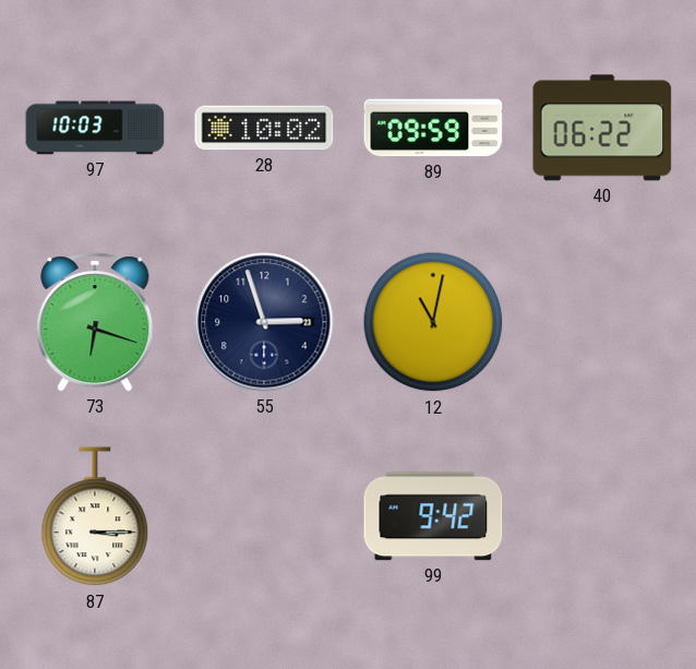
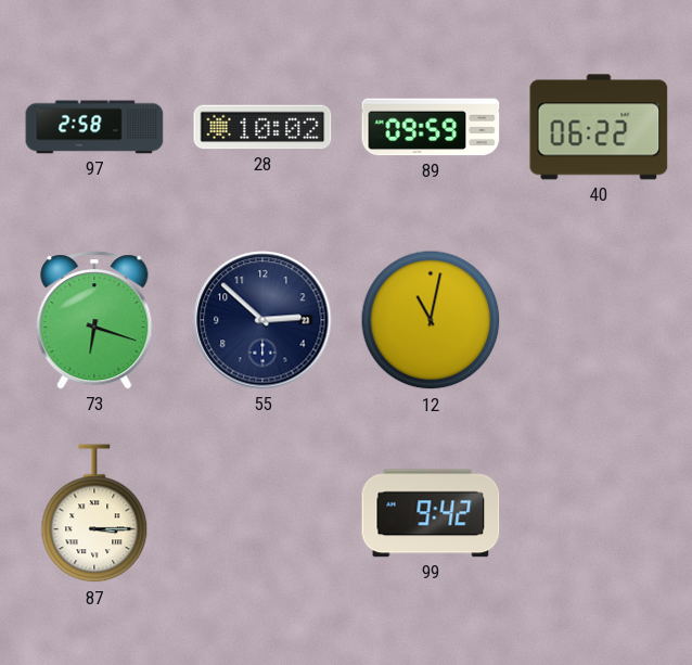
97: 10:03 -> 2:58
55: 2:57 -> 2:52
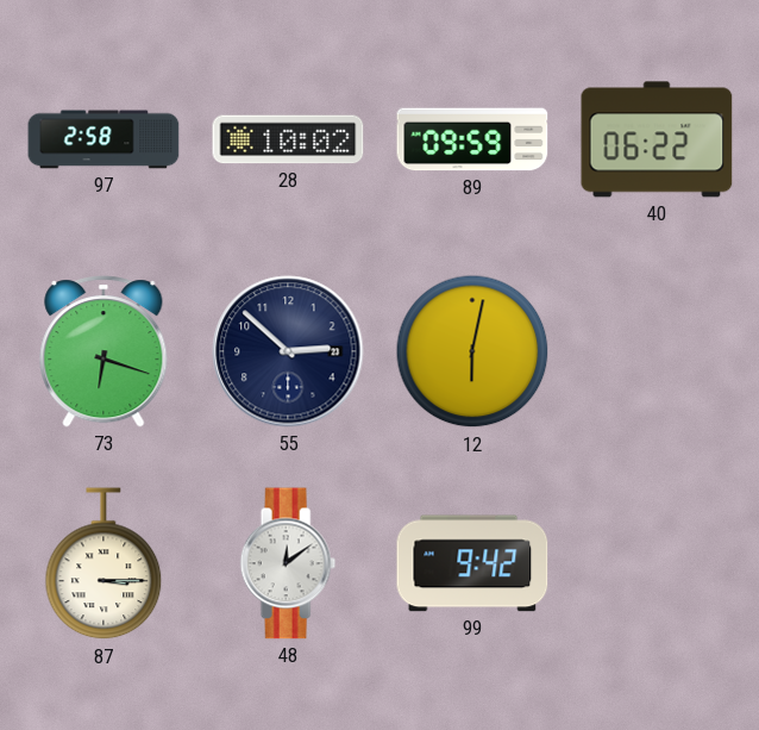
12: 11:02 -> 6:02
48: none -> 12:09
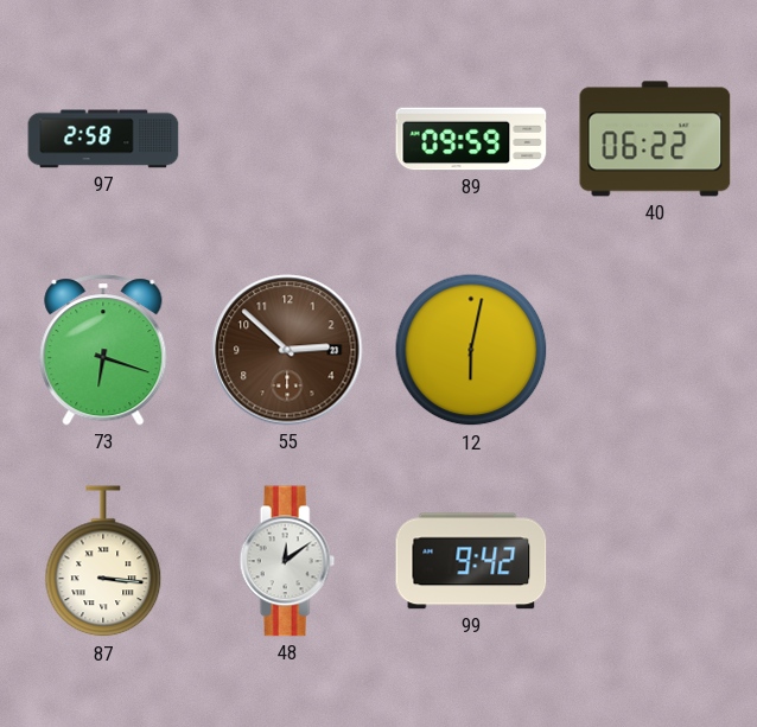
28: 10:02 -> none
55 dial: navy -> brown
87: 3:15 -> 3:16
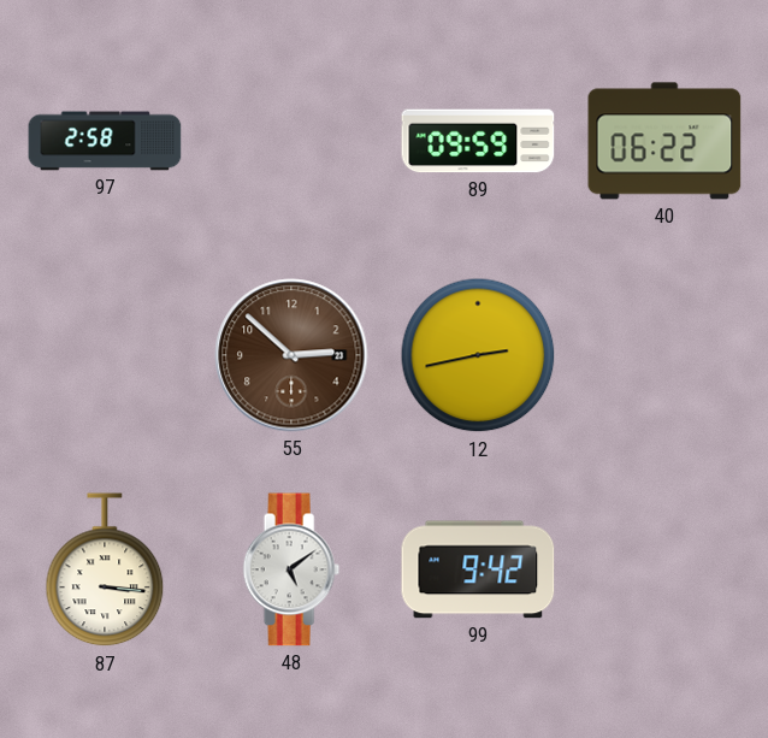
73: 6:18 -> none
12: 6:02 -> 2:43
48: 12:09 -> 5:09
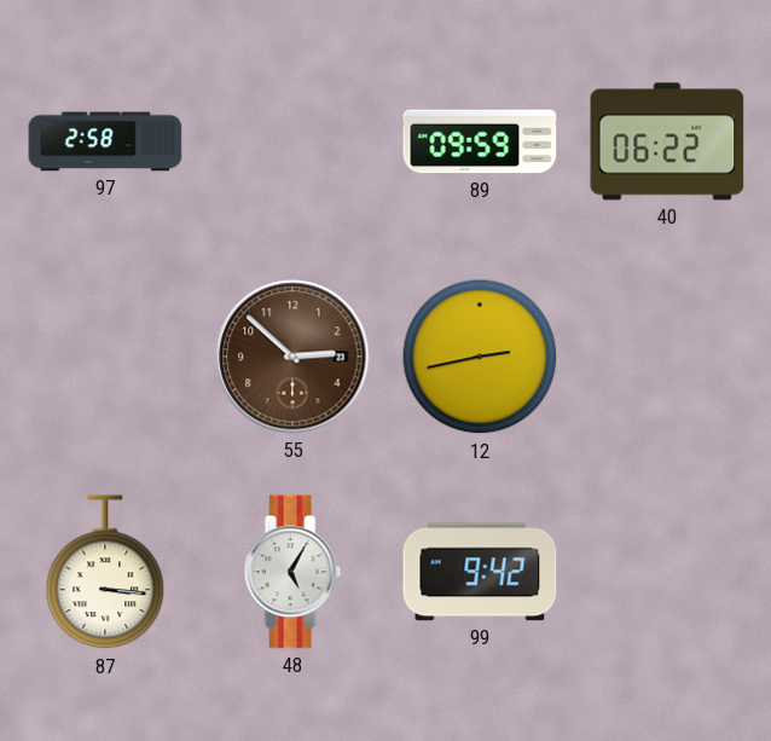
48: 5:09 -> 5:05
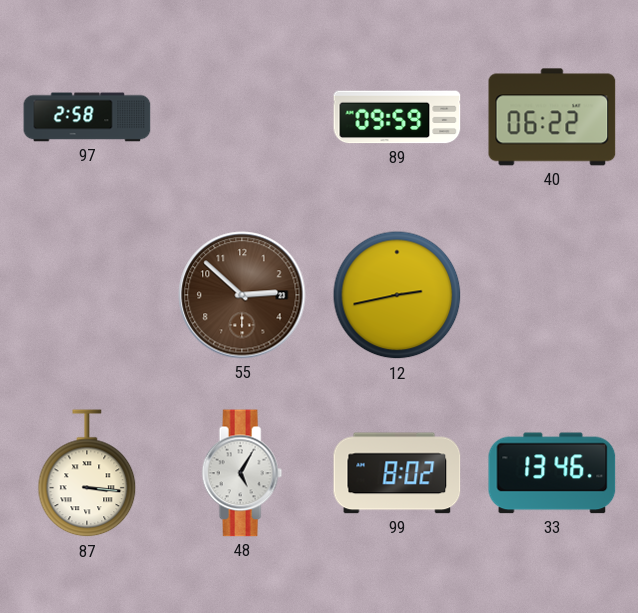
99: 9:42 -> 8:02
33: none -> 13:46
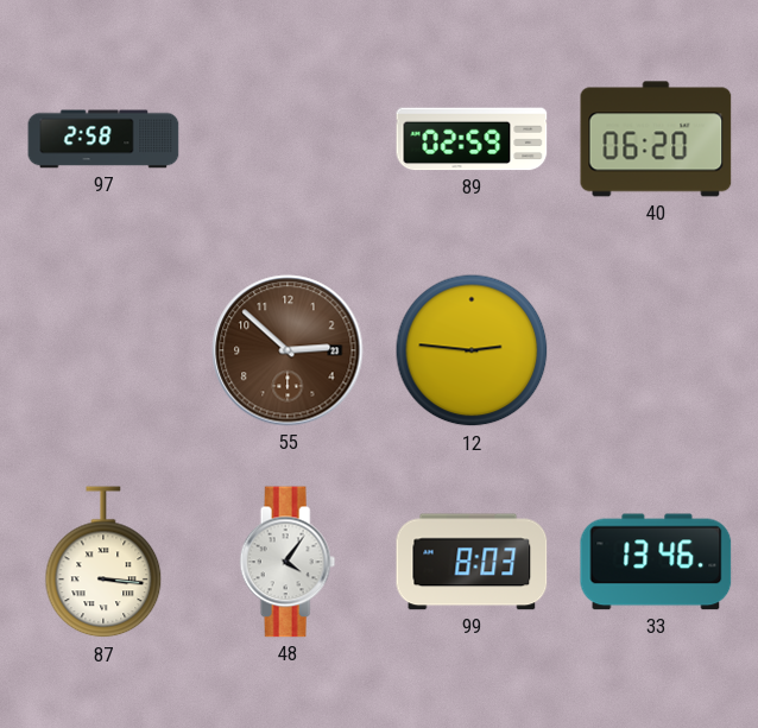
89: 09:59 -> 02:59
40: 06:22 -> 06:20
12: 2:43 -> 2:46
48: 5:05 -> 4:06
99: 8:02 -> 8:03
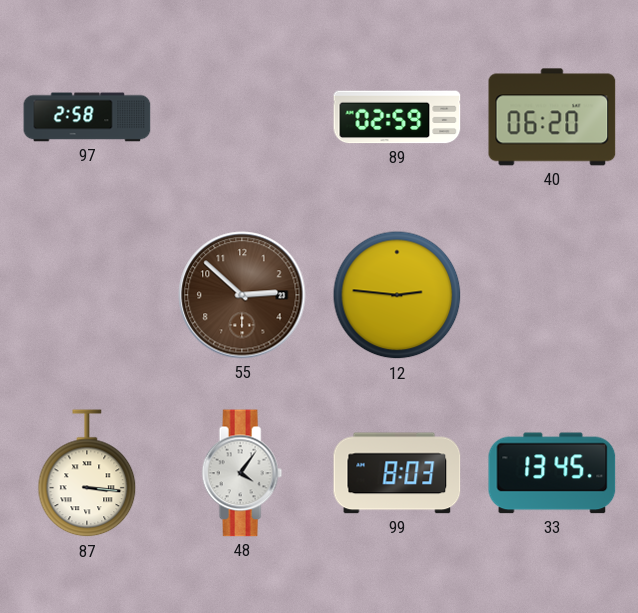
33: 13:46 -> 13:45
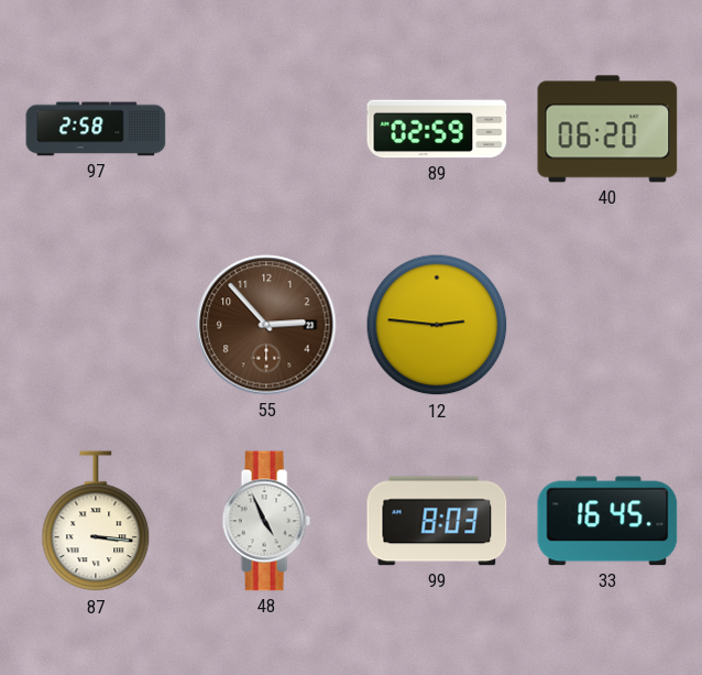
55: 2:52 -> 2:53
48: 4:06 -> 4:56
33: 13:45 -> 16:45
